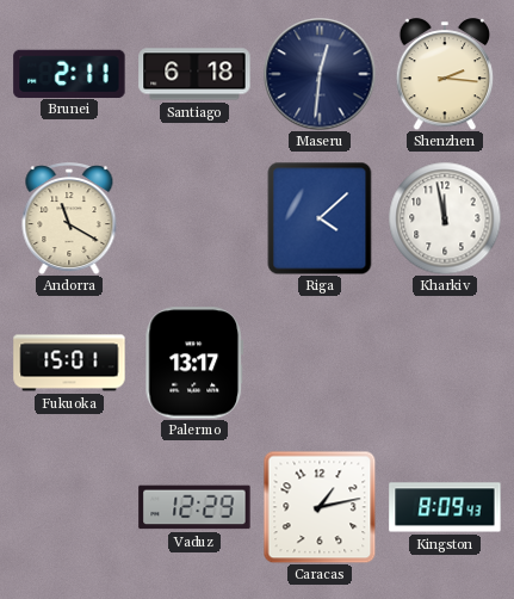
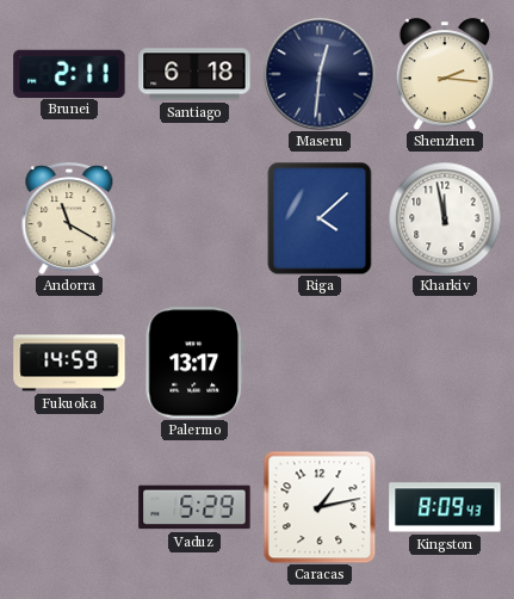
Fukuoka: 15:01 -> 14:59
Vaduz: 12:29 -> 5:29
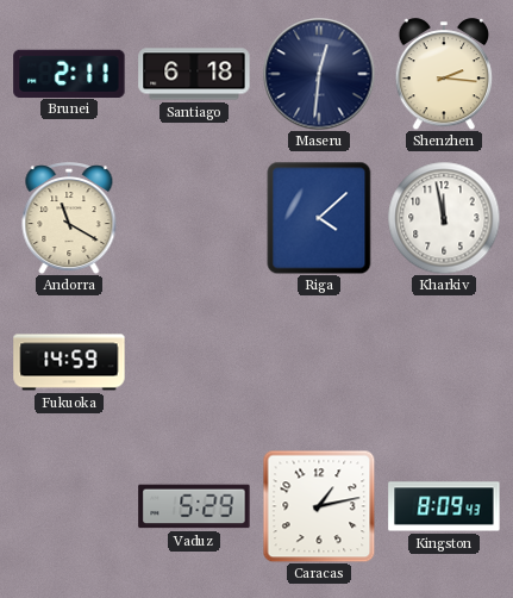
Palermo: 13:17 -> none
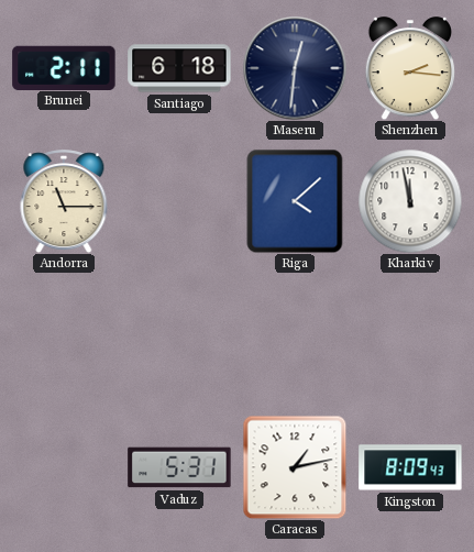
Andorra: 11:20 -> 11:15
Fukuoka: 14:59 -> none
Vaduz: 5:29 -> 5:31
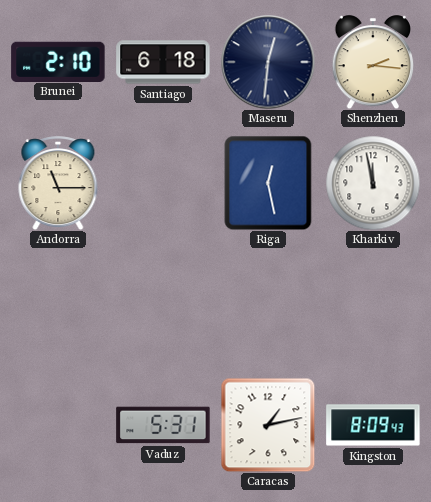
Brunei: 2:11 -> 2:10
Riga: 4:08 -> 12:28
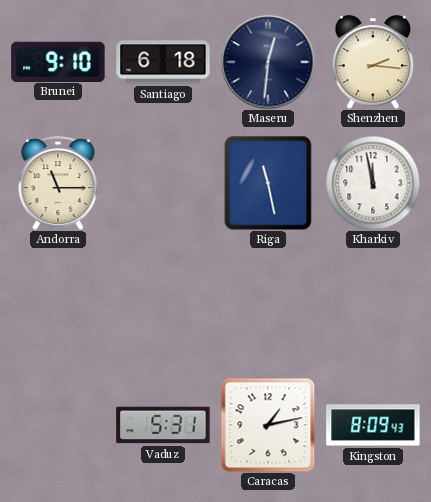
Brunei: 2:10 -> 9:10
Riga: 12:28 -> 11:28
